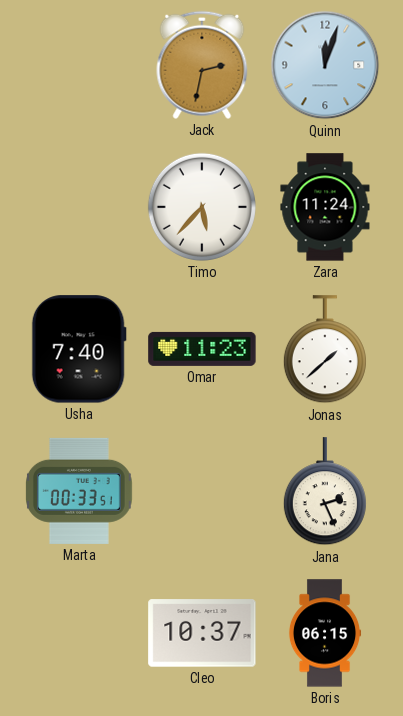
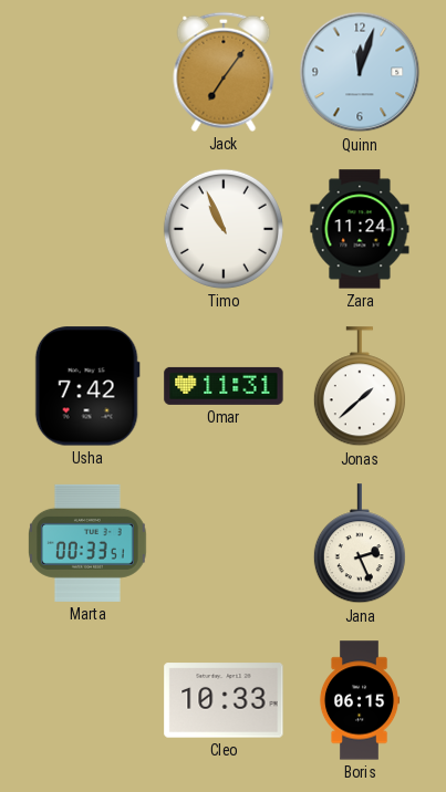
Jack: 2:32 -> 7:06
Timo: 5:37 -> 10:56
Usha: 7:40 -> 7:42
Omar: 11:23 -> 11:31
Cleo: 10:37 -> 10:33
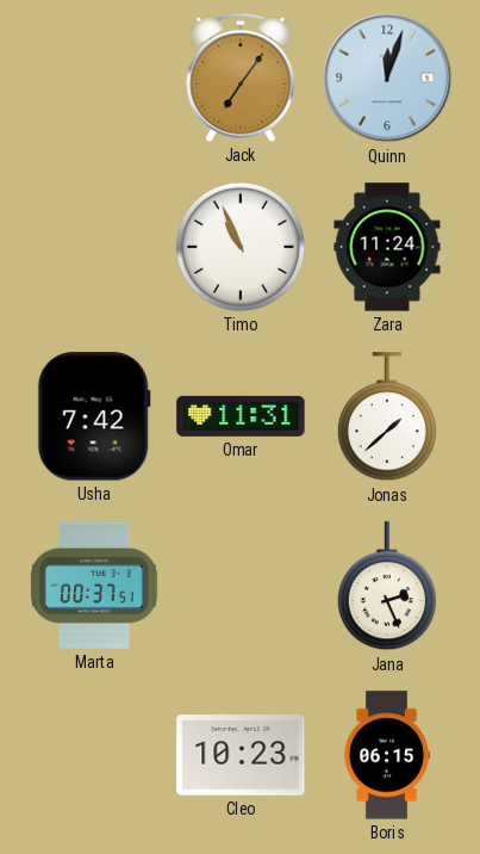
Marta: 00:33 -> 00:37
Cleo: 10:33 -> 10:23
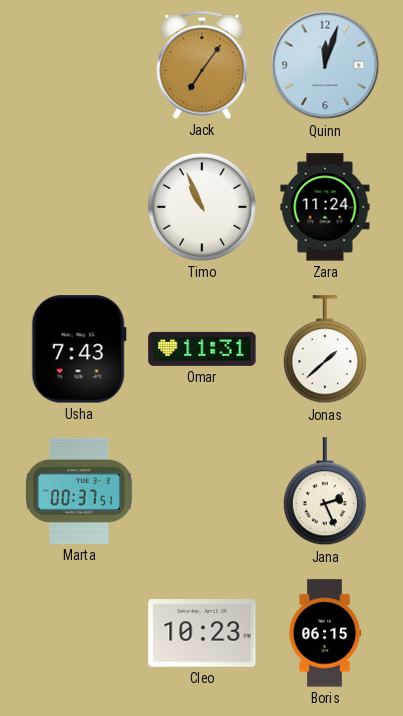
Usha: 7:42 -> 7:43
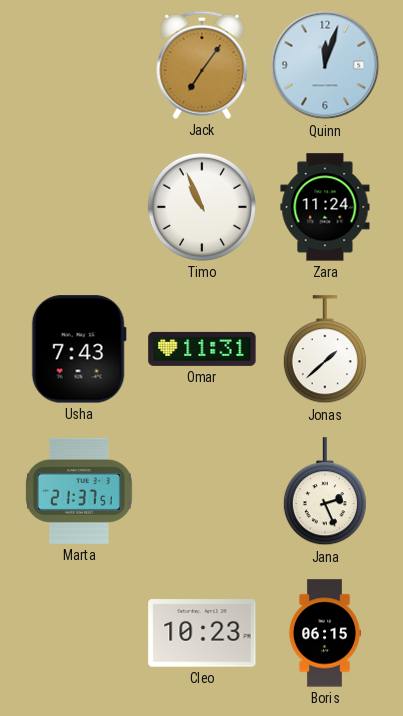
Marta: 00:37 -> 21:37
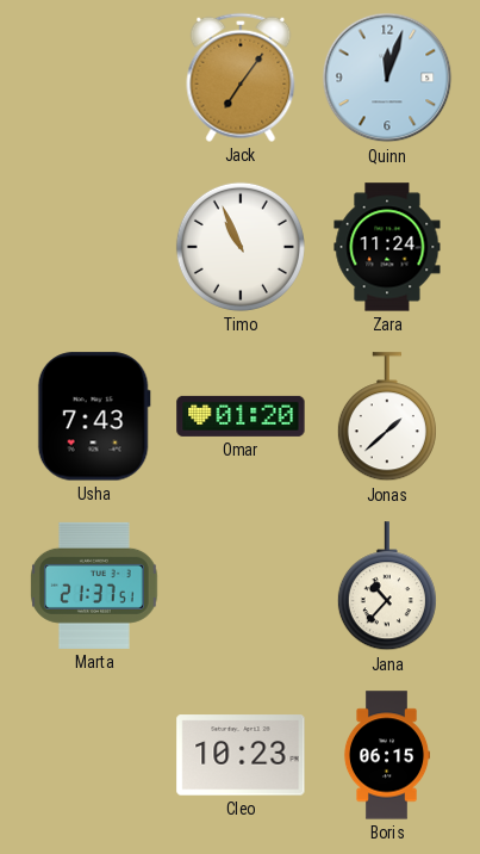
Omar: 11:31 -> 01:20
Jana: 2:26 -> 10:37
